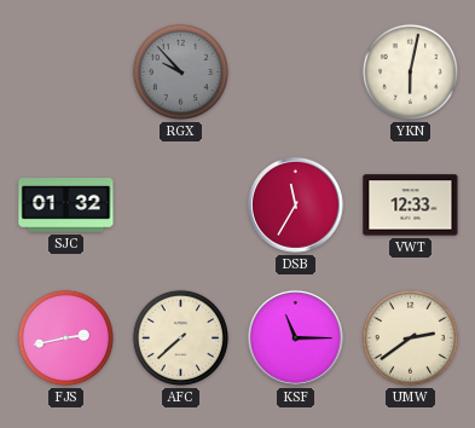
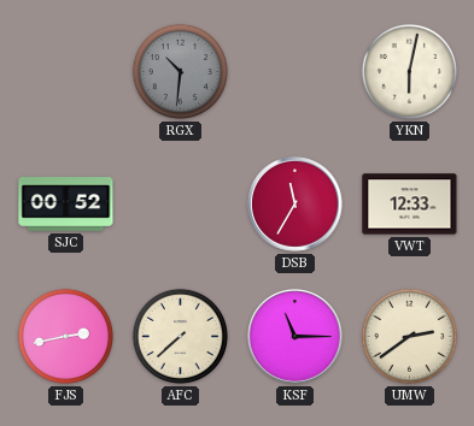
RGX: 9:53 -> 10:31
SJC: 01:32 -> 00:52
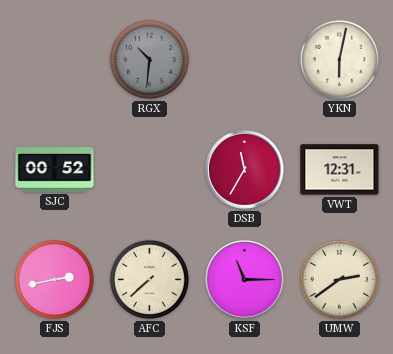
VWT: 12:33 -> 12:31
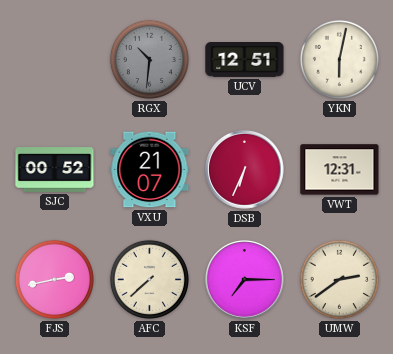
UCV: none -> 12:51
VXU: none -> 21:07
DSB: 11:35 -> 6:34
KSF: 11:15 -> 7:15
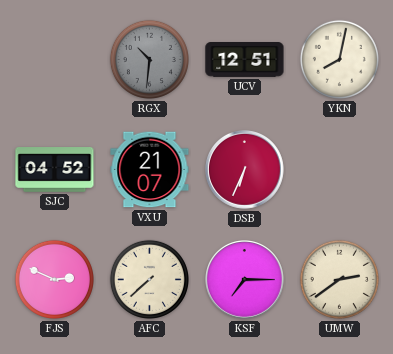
YKN: 6:02 -> 8:02
SJC: 00:52 -> 04:52
VWT: 12:31 -> none
FJS: 2:43 -> 2:49
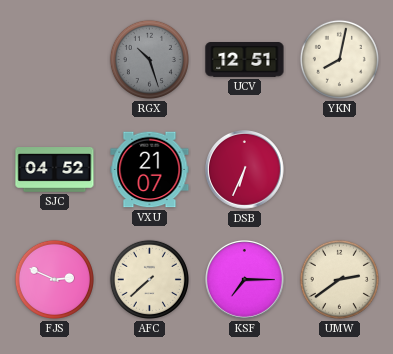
RGX: 10:31 -> 10:27
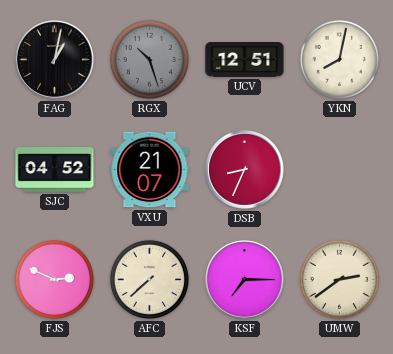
FAG: none -> 1:02
DSB: 6:34 -> 8:34
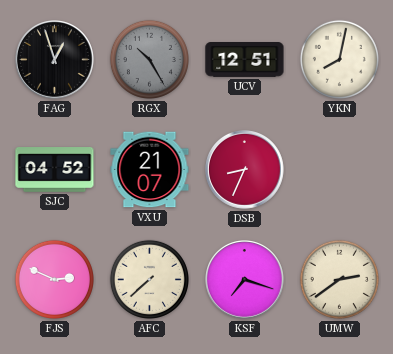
FAG: 1:02 -> 12:57
RGX: 10:27 -> 10:25
KSF: 7:15 -> 7:18
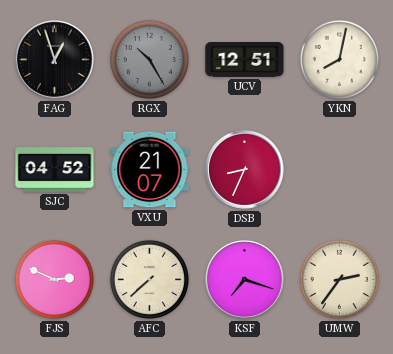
UMW: 2:39 -> 2:36
